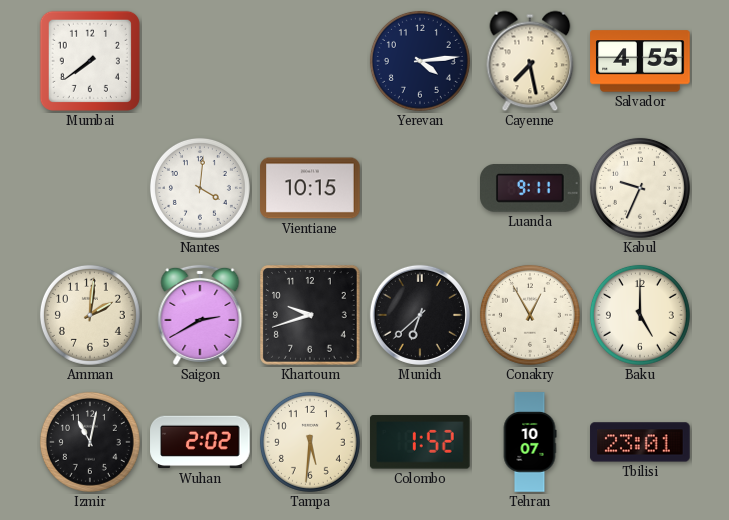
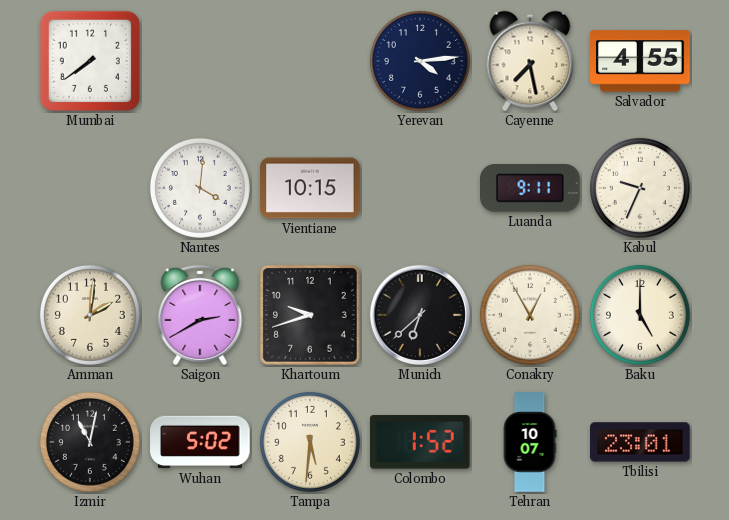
Wuhan: 2:02 -> 5:02
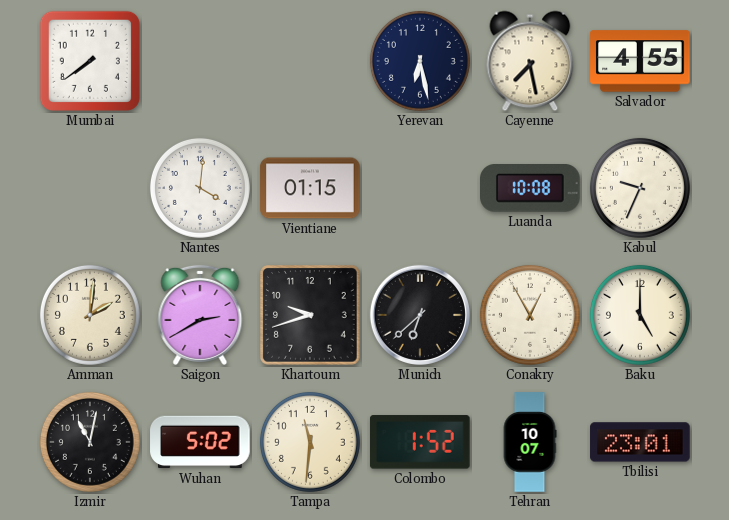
Yerevan: 4:14 -> 6:28
Vientiane: 10:15 -> 01:15
Luanda: 9:11 -> 10:08
Tampa: 5:31 -> 11:31
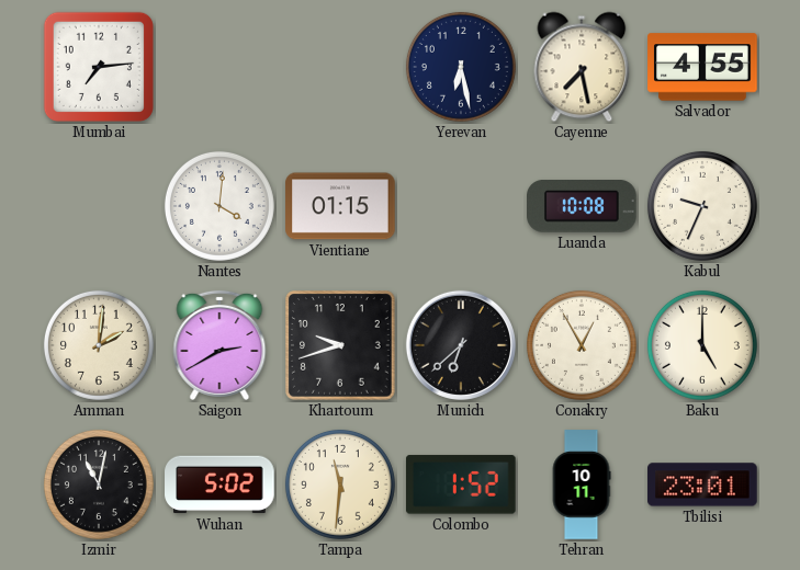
Mumbai: 7:39 -> 7:14
Tehran: 10:07 -> 10:11
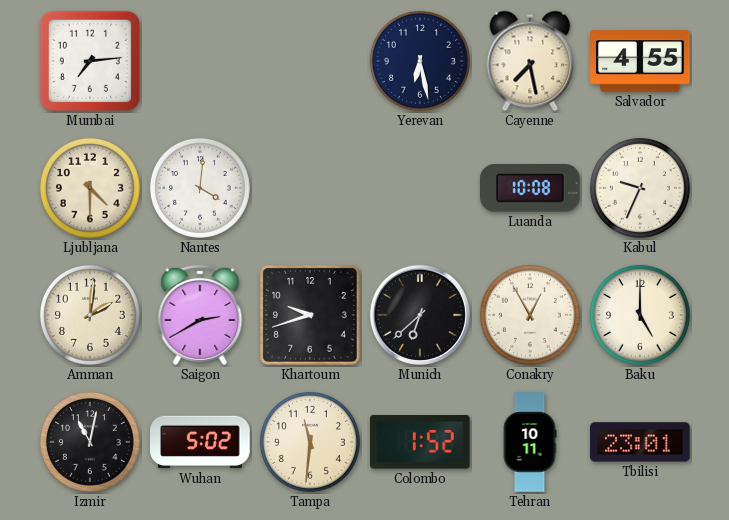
Ljubljana: none -> 4:30
Vientiane: 01:15 -> none
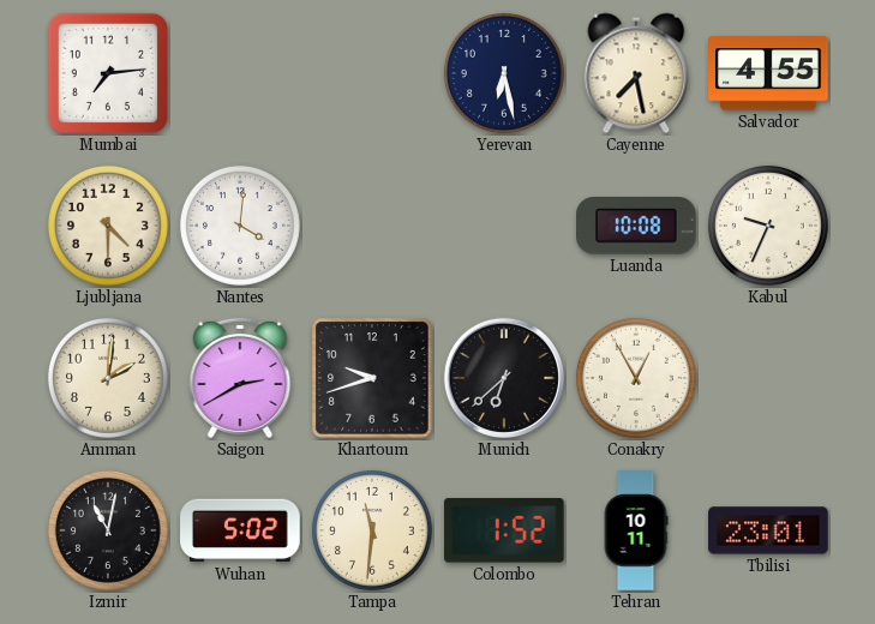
Baku: 5:00 -> none
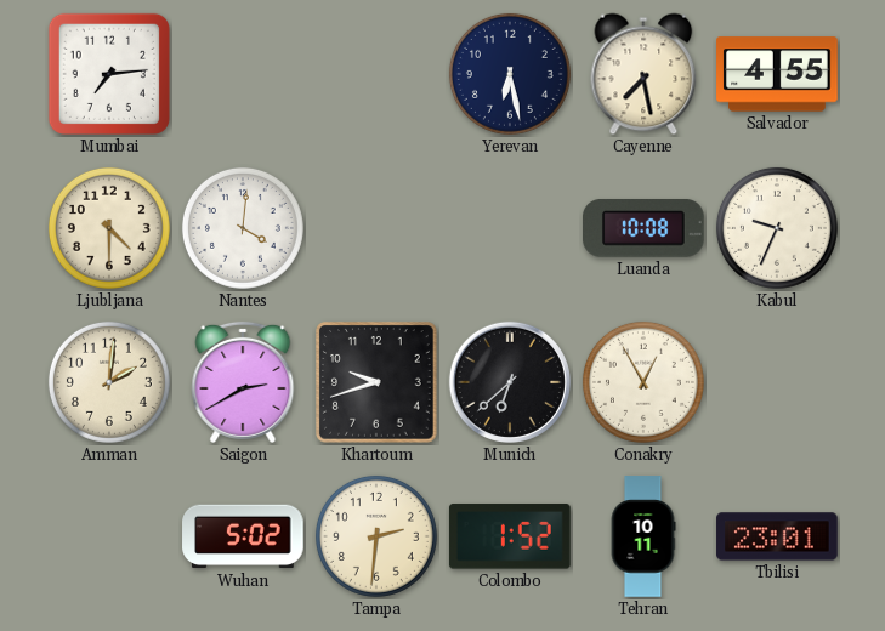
Izmir: 11:02 -> none
Tampa: 11:31 -> 2:31
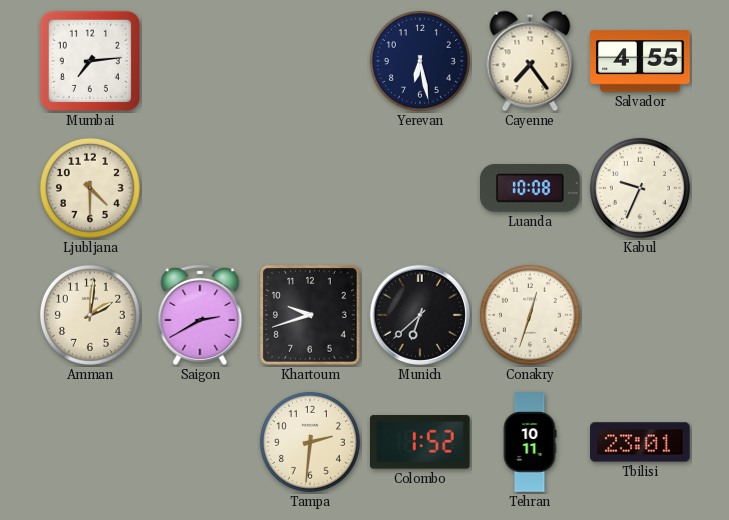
Cayenne: 7:28 -> 7:24
Nantes: 4:01 -> none
Conakry: 12:55 -> 12:33
Wuhan: 5:02 -> none
